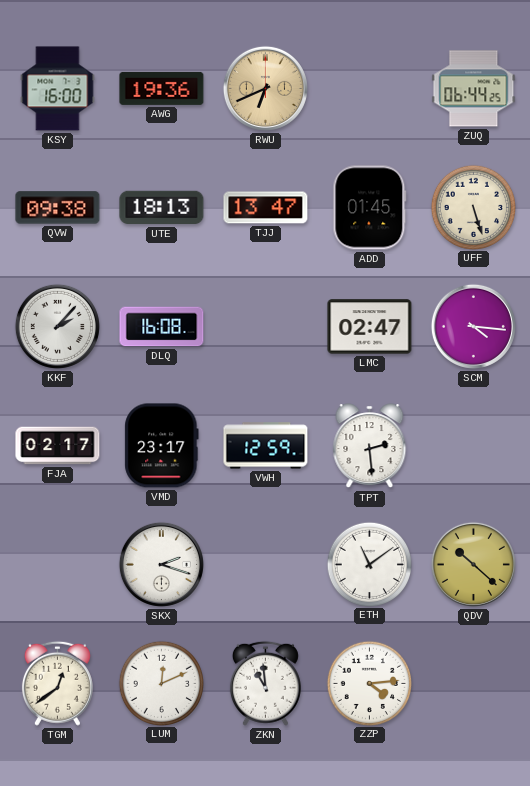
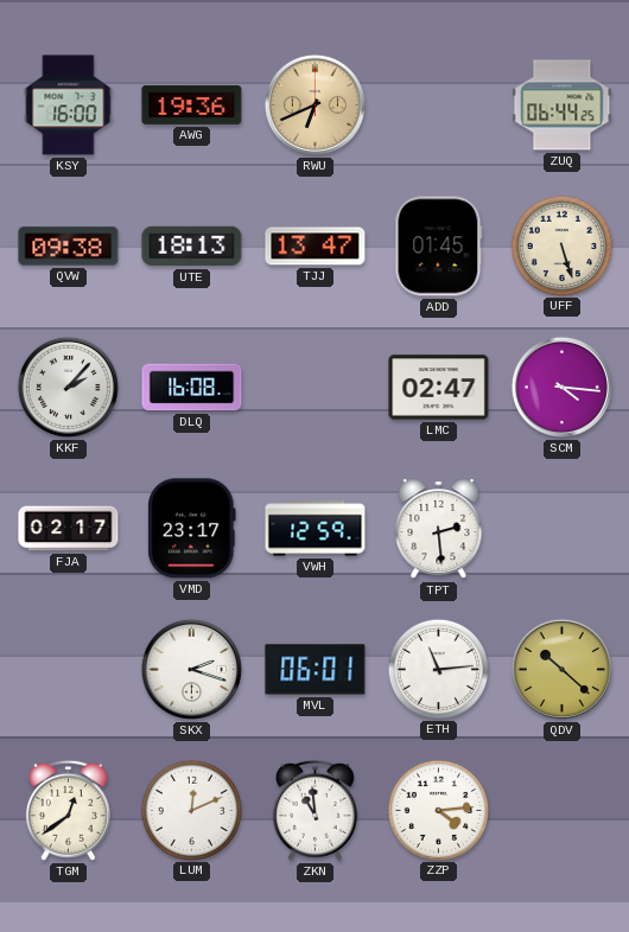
MVL: none -> 06:01
ETH: 11:09 -> 11:14
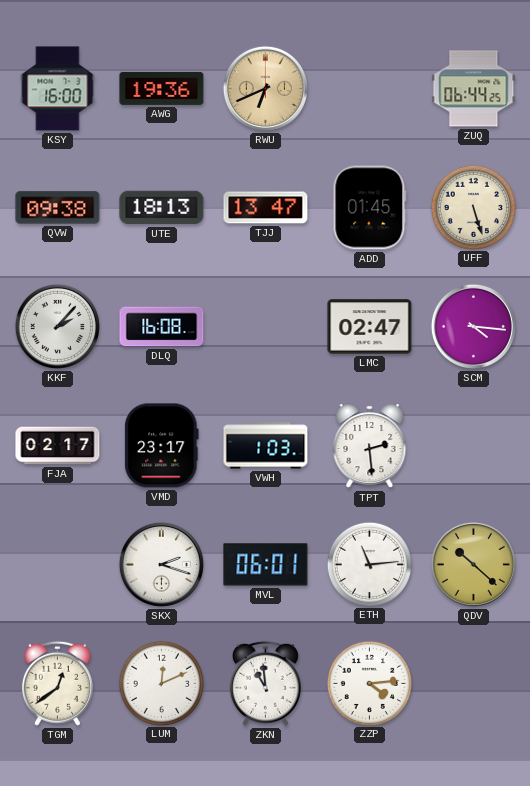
VWH: 12:59 -> 1:03
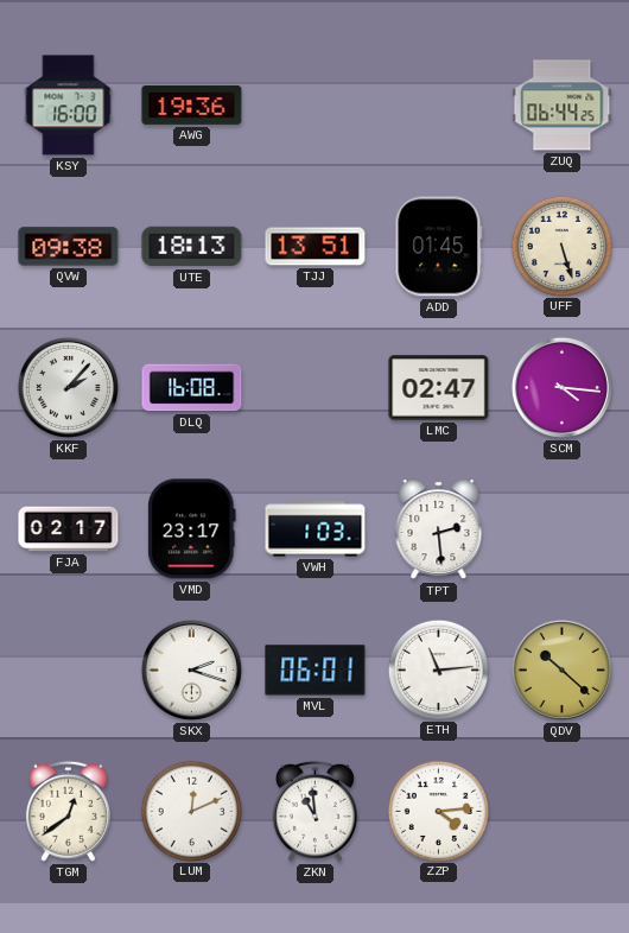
RWU: 6:41 -> none
TJJ: 13:47 -> 13:51
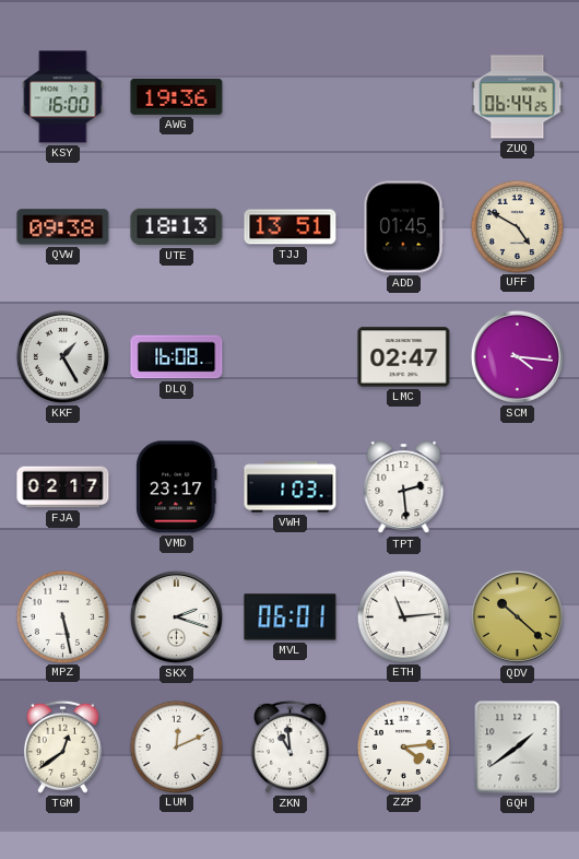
UFF: 5:27 -> 4:50
KKF: 2:07 -> 1:25
MPZ: none -> 5:28
GQH: none -> 1:39
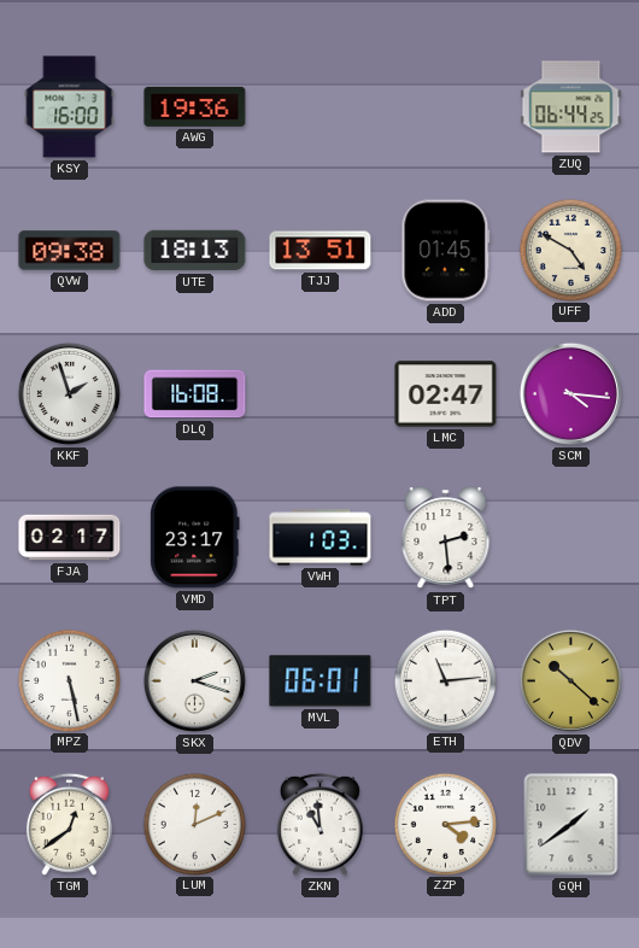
KKF: 1:25 -> 1:57
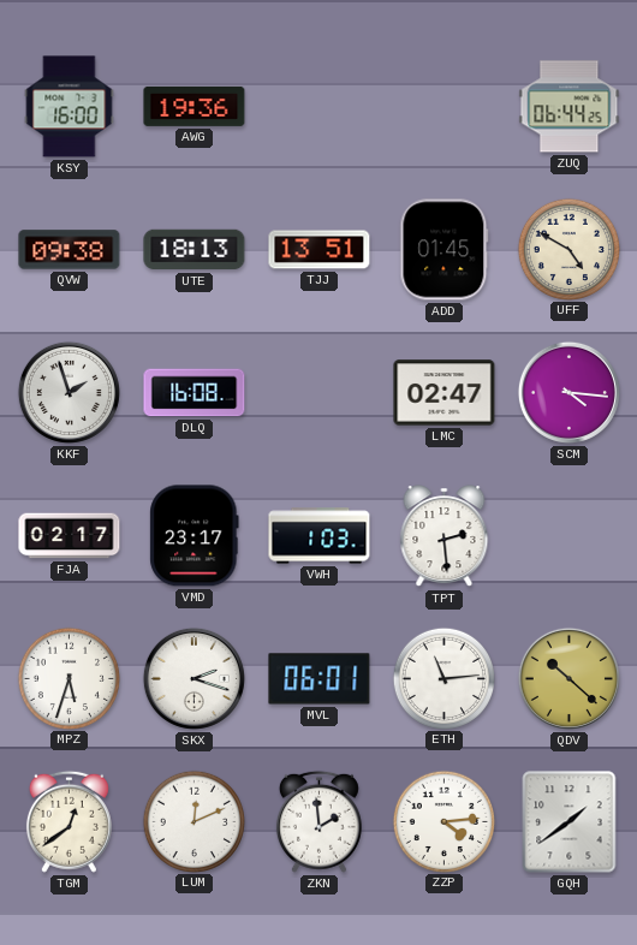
MPZ: 5:28 -> 5:33
ZKN: 10:59 -> 1:59
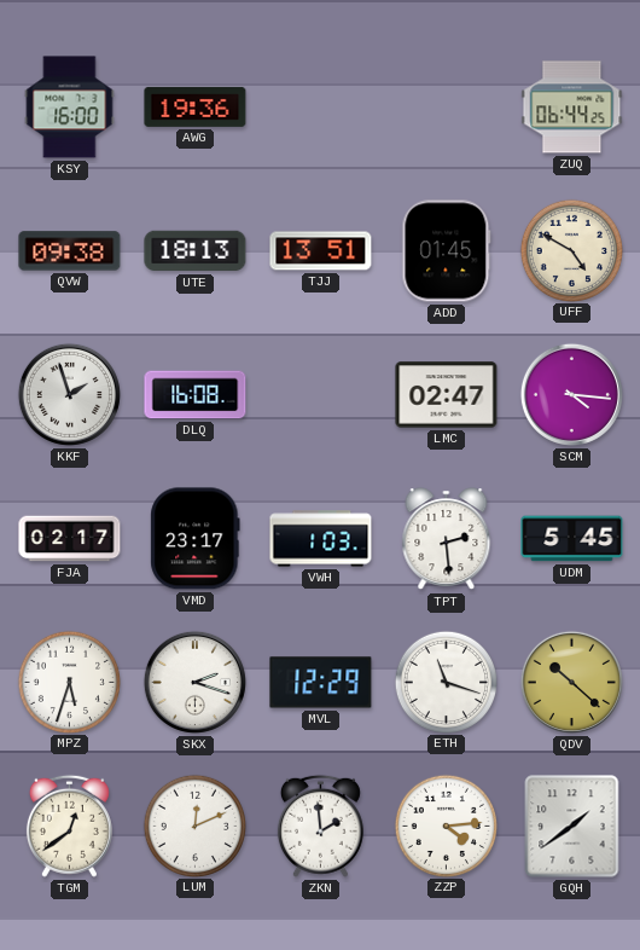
UDM: none -> 5:45
MVL: 06:01 -> 12:29
ETH: 11:14 -> 11:18
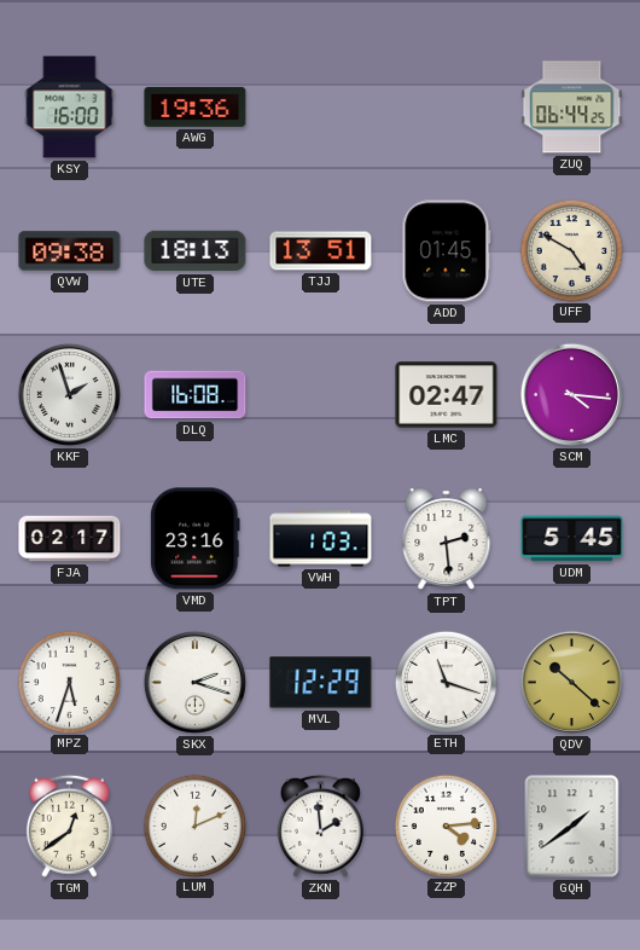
VMD: 23:17 -> 23:16
